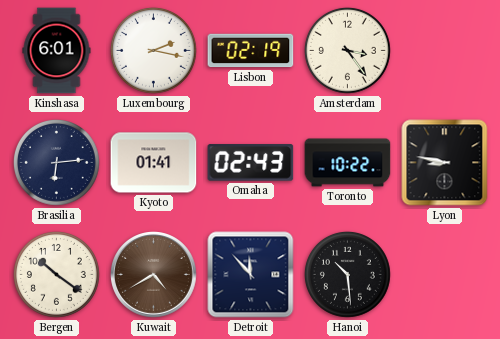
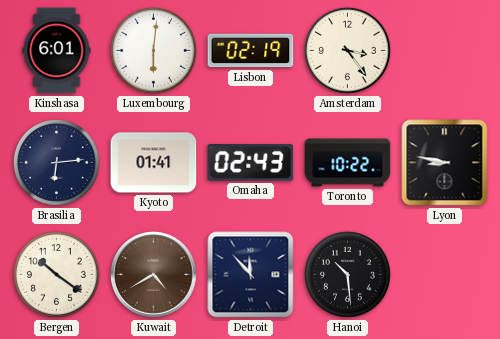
Luxembourg: 2:17 -> 6:01
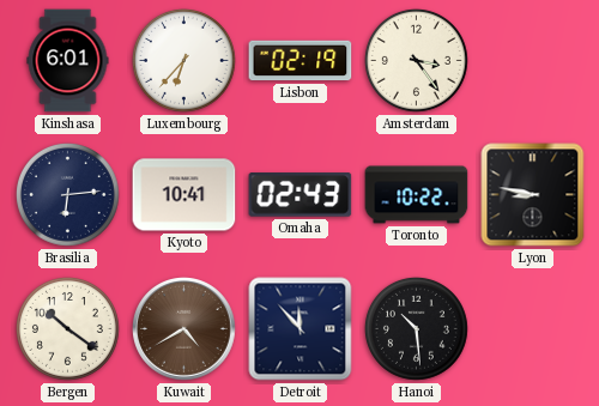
Luxembourg: 6:01 -> 6:37
Kyoto: 01:41 -> 10:41
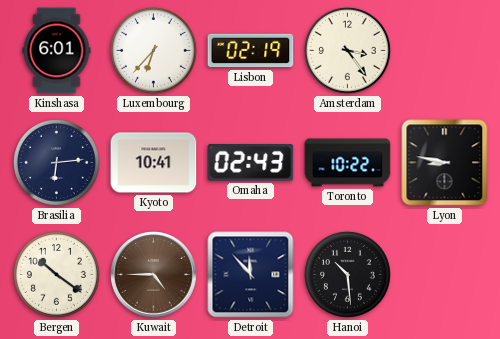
Kuwait: 4:40 -> 4:45
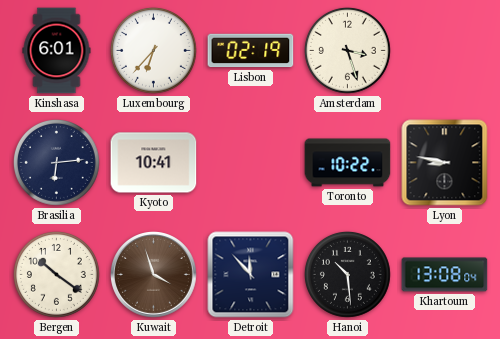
Amsterdam: 3:24 -> 3:27
Omaha: 02:43 -> none
Kuwait: 4:45 -> 3:57
Khartoum: none -> 13:08
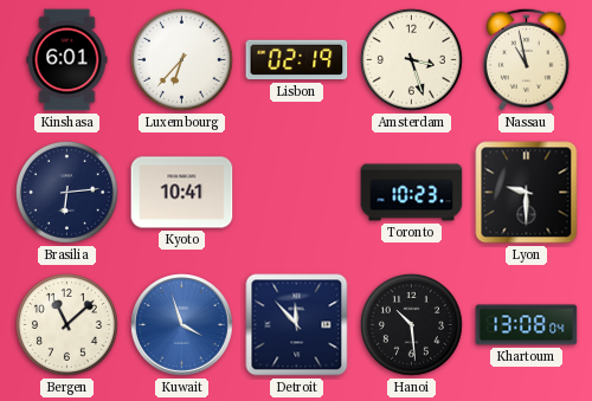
Nassau: none -> 10:58
Toronto: 10:22 -> 10:23
Lyon: 8:47 -> 9:30
Bergen: 10:21 -> 11:08
Kuwait dial: brown -> blue
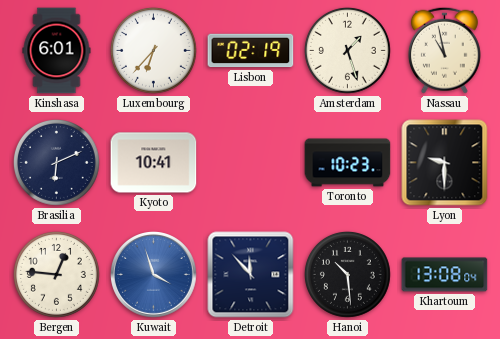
Amsterdam: 3:27 -> 1:27
Brasilia: 6:14 -> 6:11
Bergen: 11:08 -> 12:46
